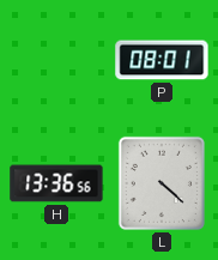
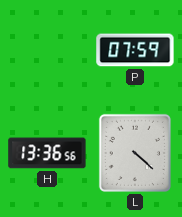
P: 08:01 -> 07:59
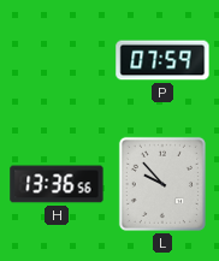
L: 4:22 -> 9:53
